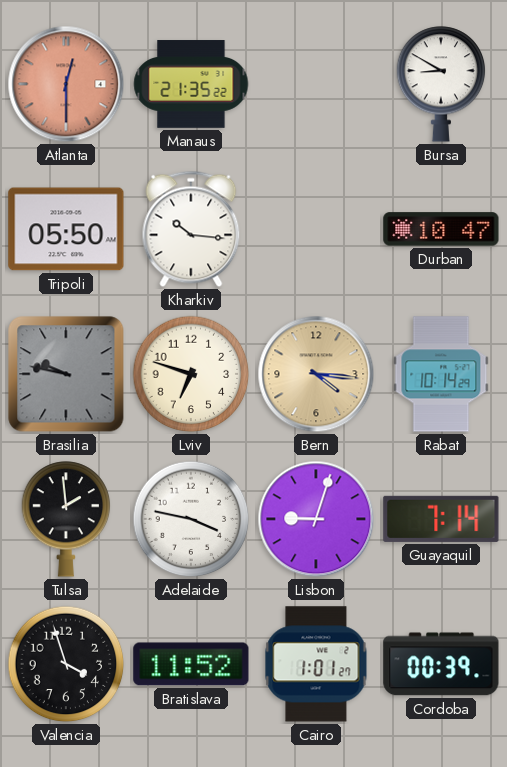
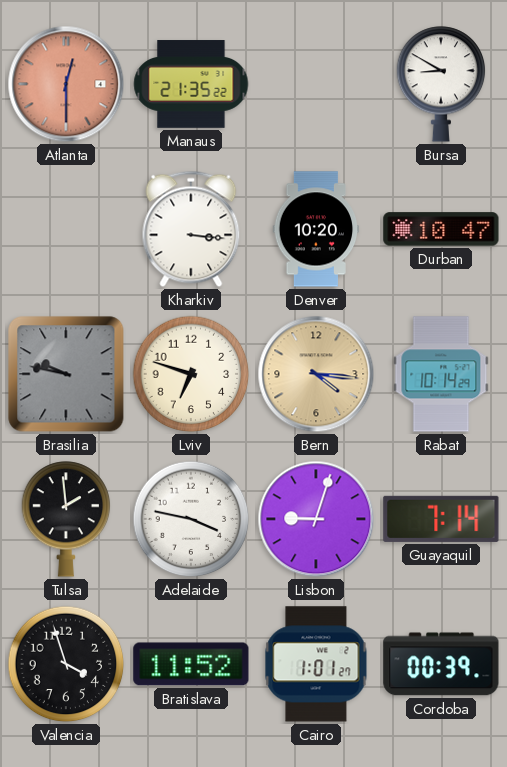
Tripoli: 05:50 -> none
Kharkiv: 10:16 -> 3:16
Denver: none -> 10:20
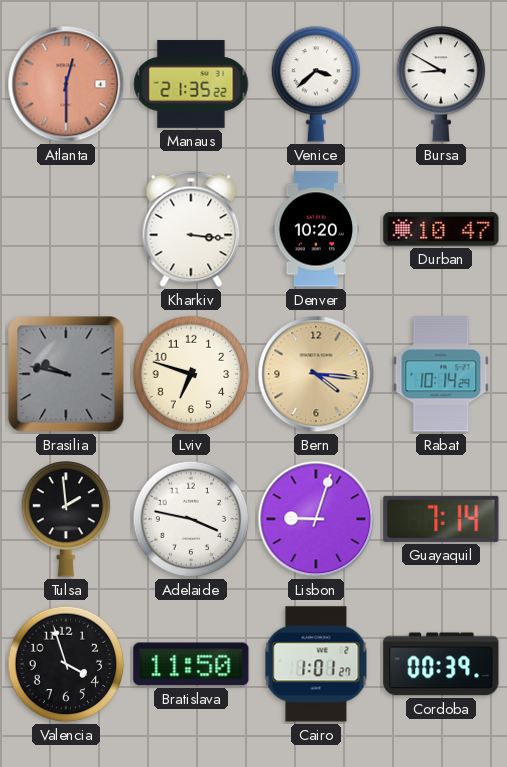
Venice: none -> 3:38
Bratislava: 11:52 -> 11:50
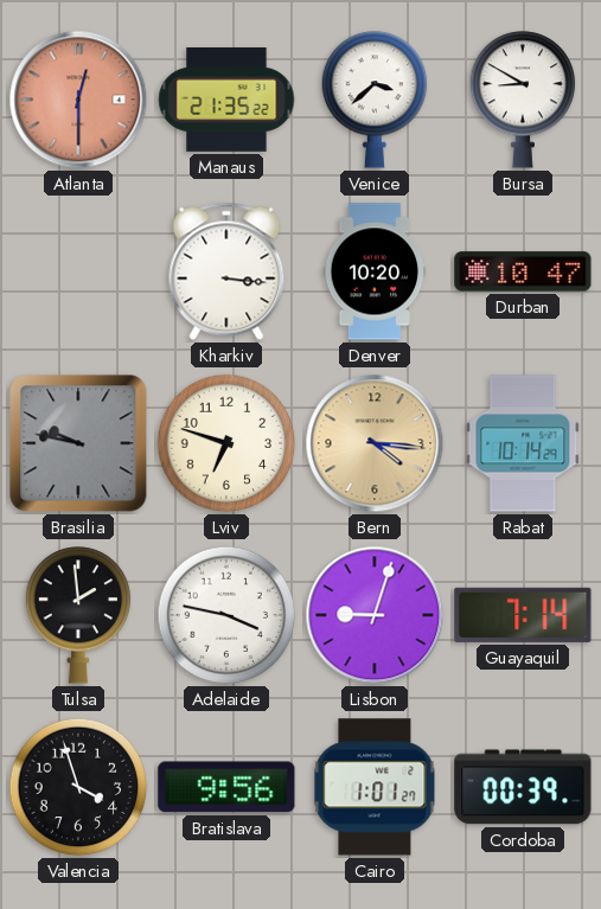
Bratislava: 11:50 -> 9:56
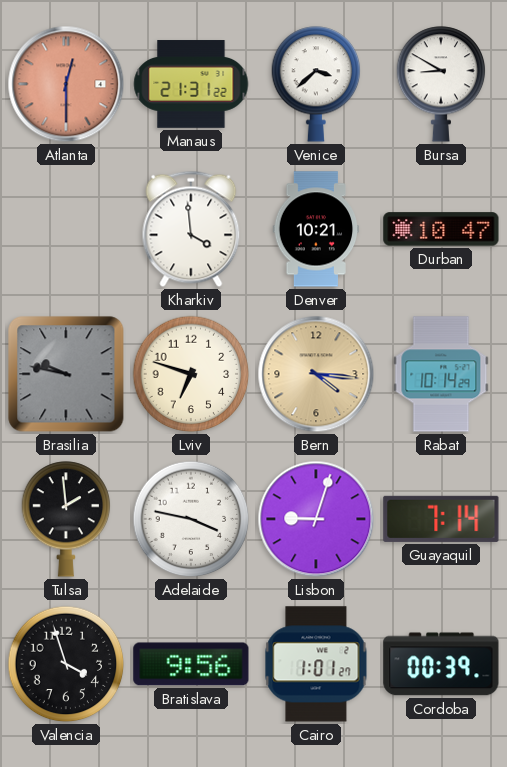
Manaus: 21:35 -> 21:31
Kharkiv: 3:16 -> 3:59
Denver: 10:20 -> 10:21
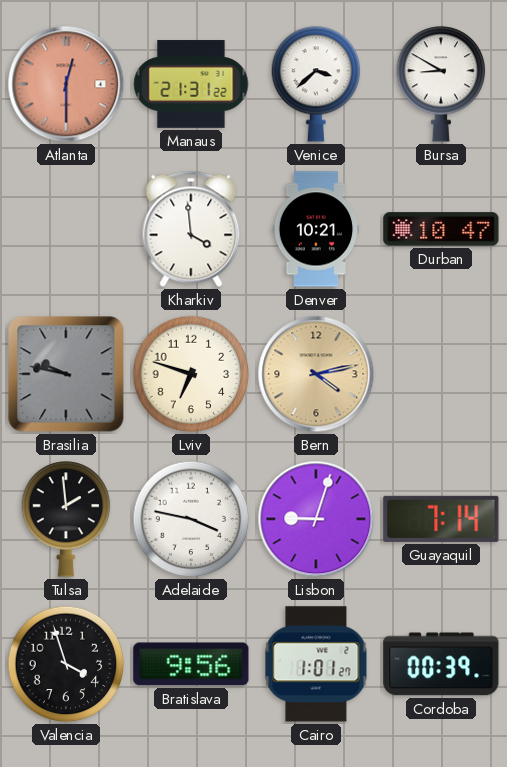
Bern: 4:16 -> 4:13
Rabat: 10:14 -> none
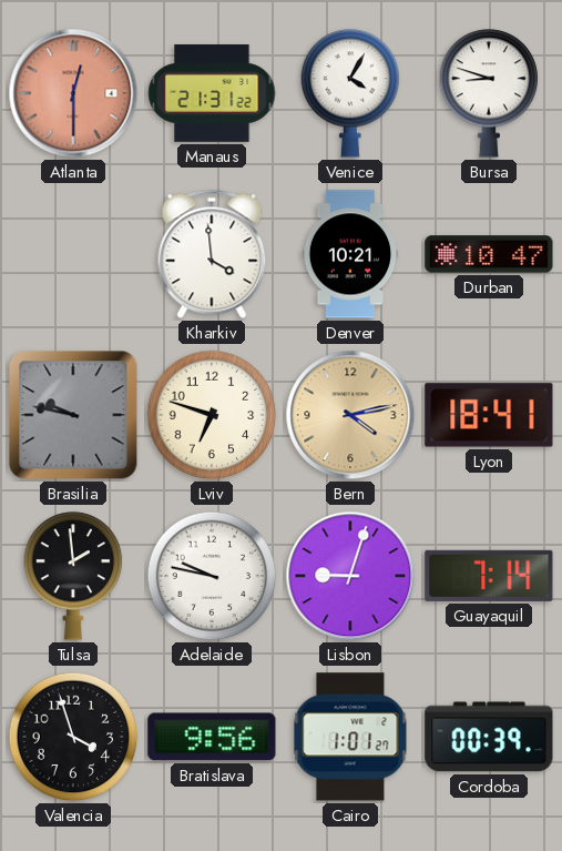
Venice: 3:38 -> 4:05
Bursa: 8:50 -> 8:48
Lyon: none -> 18:41
Adelaide: 3:47 -> 9:47
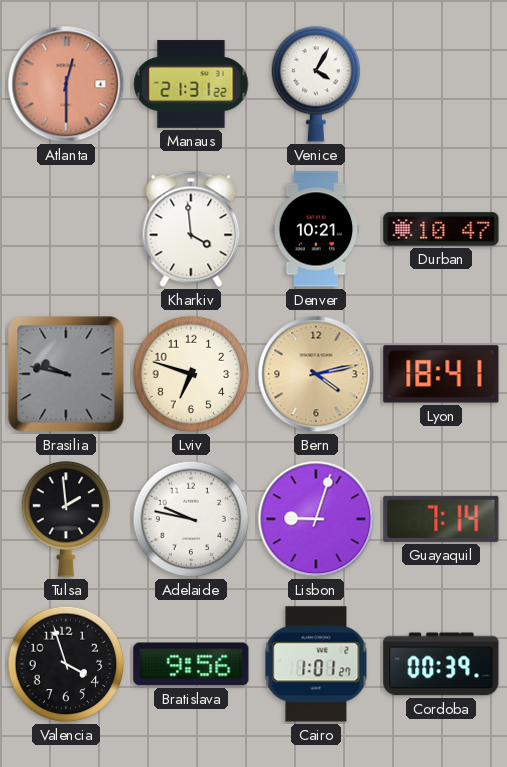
Bursa: 8:48 -> none
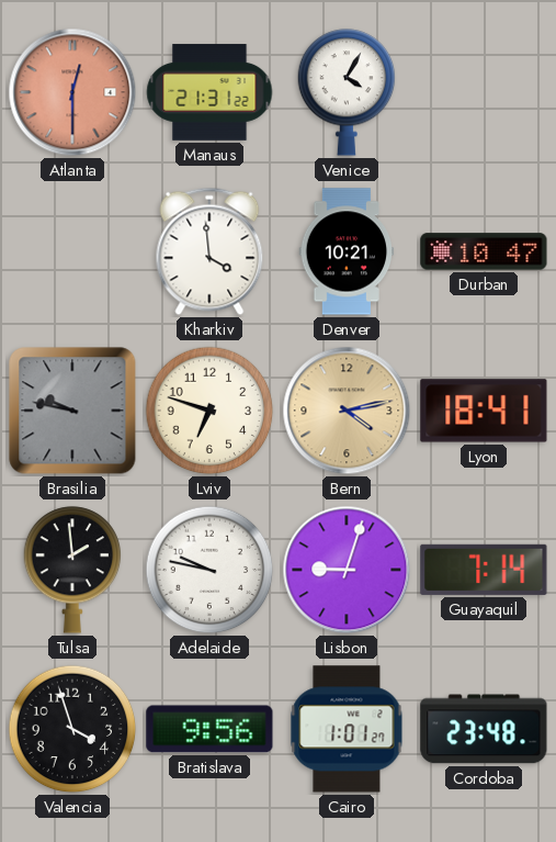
Cordoba: 00:39 -> 23:48
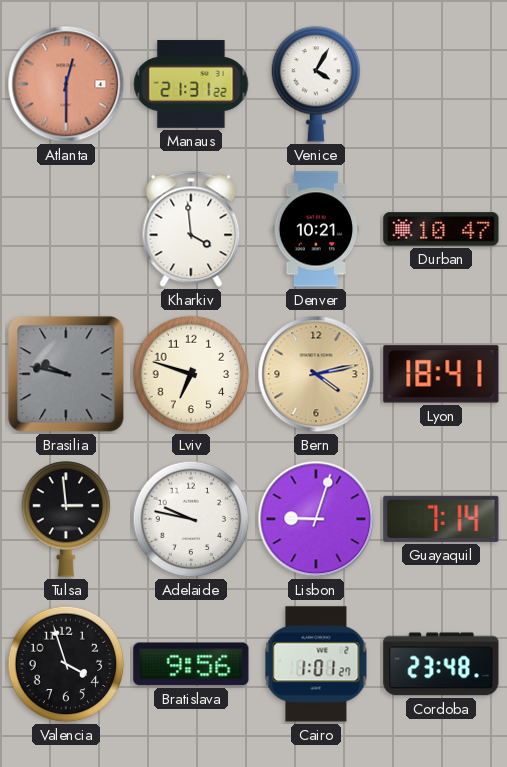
Tulsa: 1:59 -> 2:59
